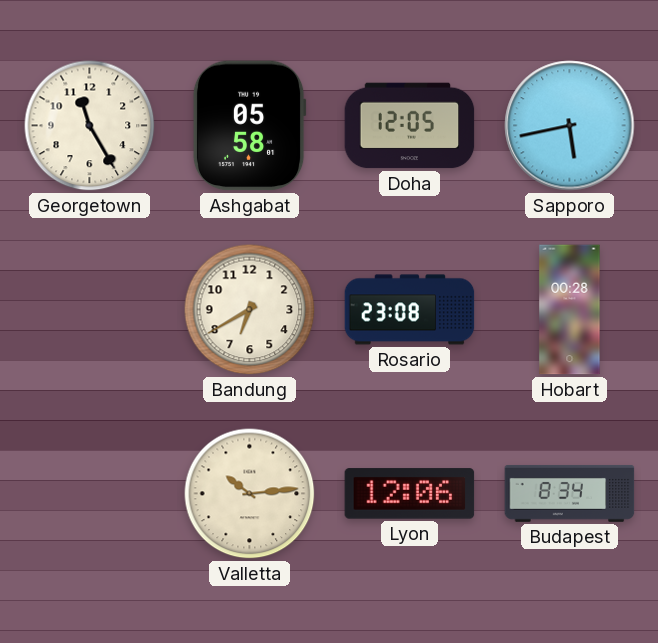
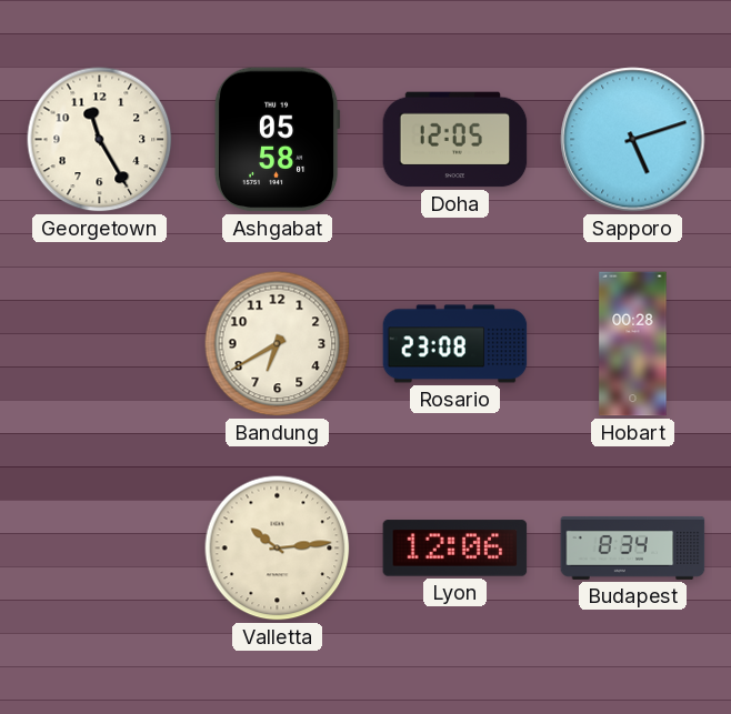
Sapporo: 5:43 -> 5:12
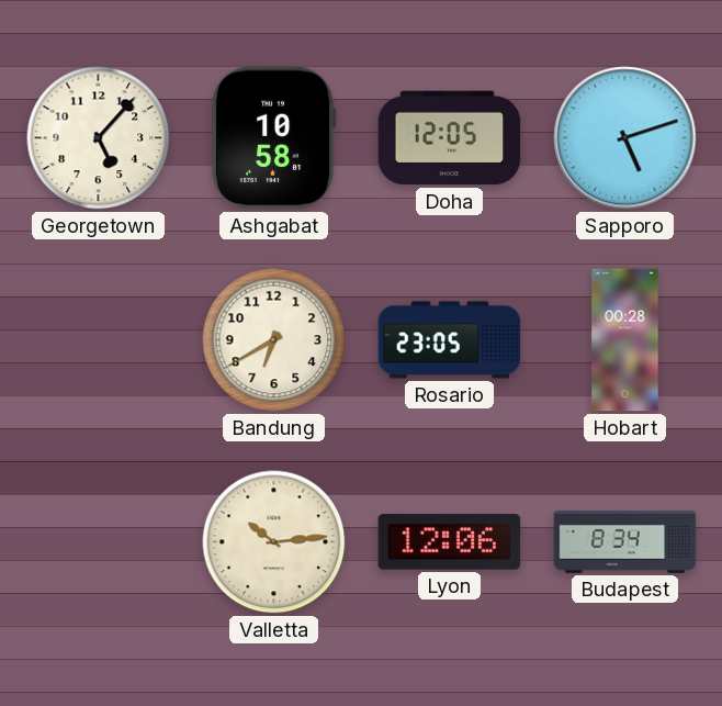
Georgetown: 11:25 -> 5:07
Ashgabat: 05:58 -> 10:58
Rosario: 23:08 -> 23:05
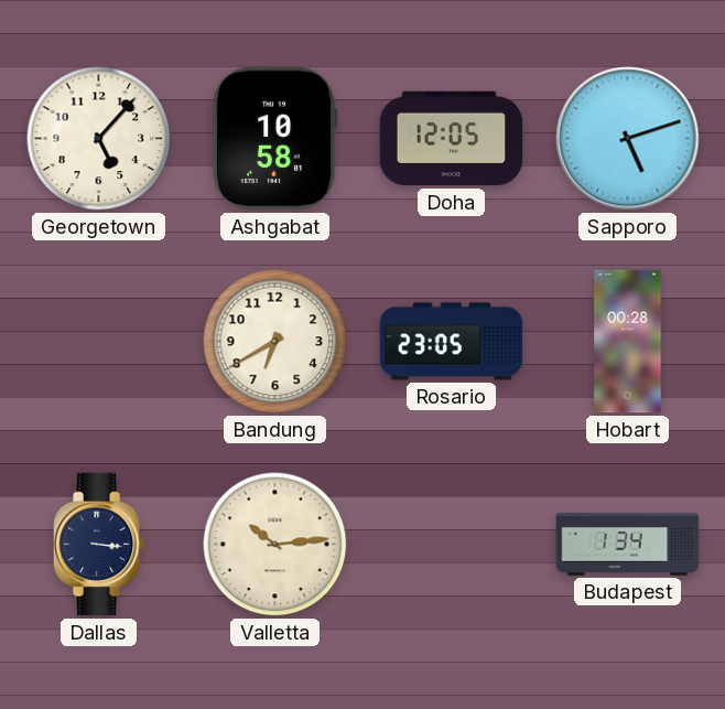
Dallas: none -> 3:16
Lyon: 12:06 -> none
Budapest: 8:34 -> 1:34
